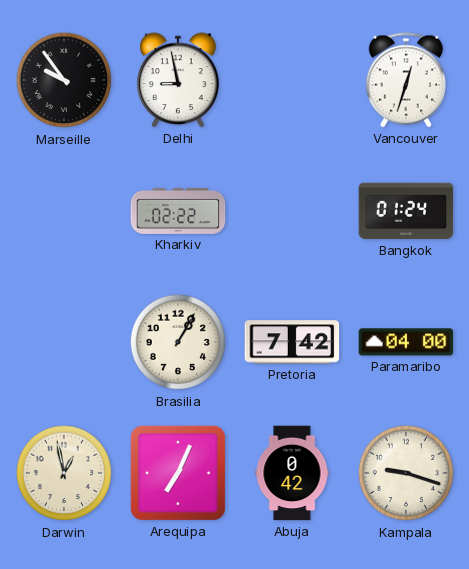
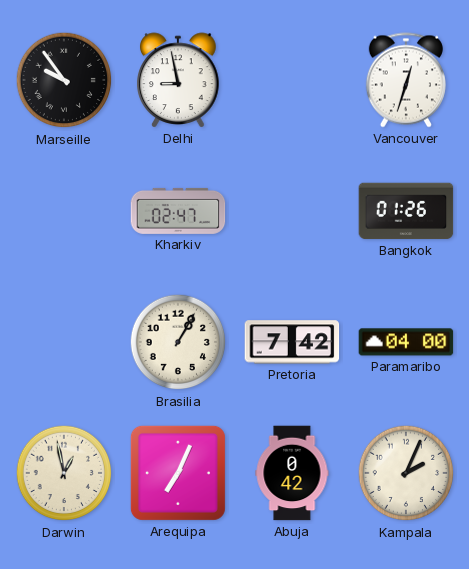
Kharkiv: 02:22 -> 02:47
Bangkok: 01:24 -> 01:26
Kampala: 9:18 -> 2:04
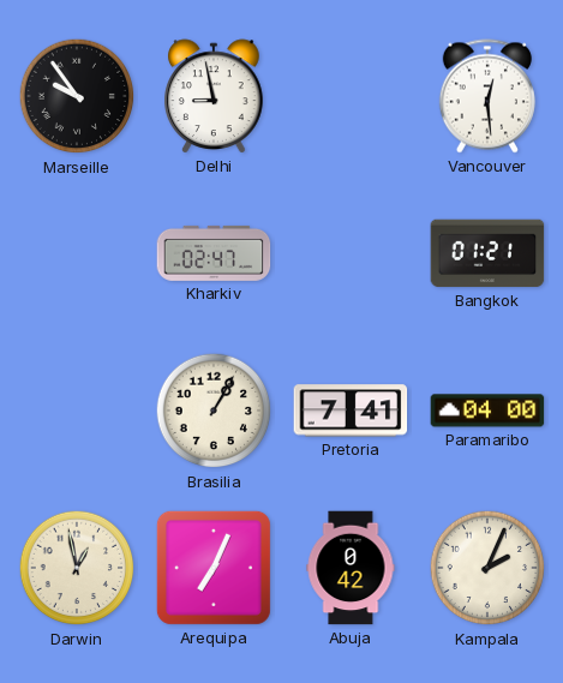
Vancouver: 12:33 -> 12:29
Bangkok: 01:26 -> 01:21
Pretoria: 7:42 -> 7:41
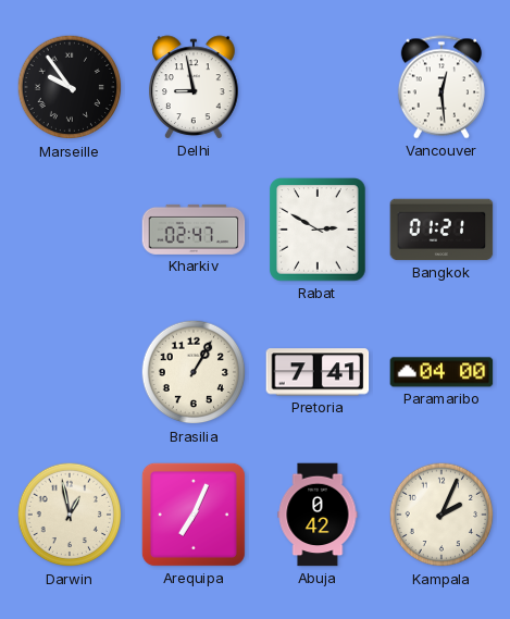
Rabat: none -> 2:50
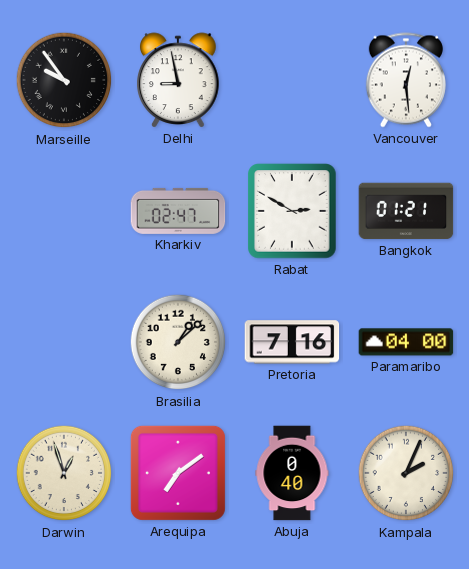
Brasilia: 1:05 -> 1:08
Pretoria: 7:41 -> 7:16
Darwin: 12:58 -> 12:57
Arequipa: 7:04 -> 7:09
Abuja: 0:42 -> 0:40
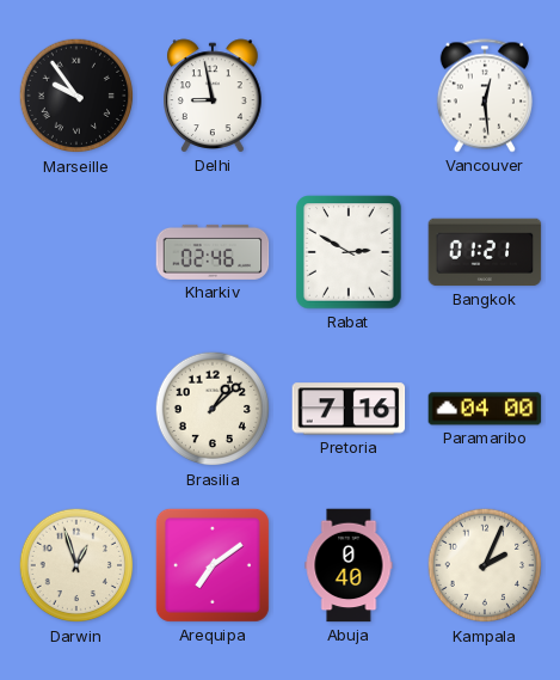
Kharkiv: 02:47 -> 02:46
